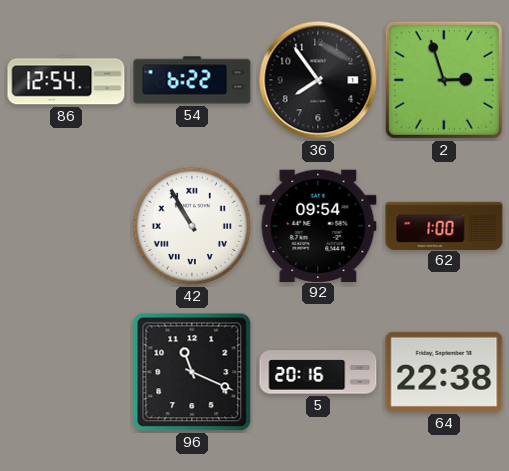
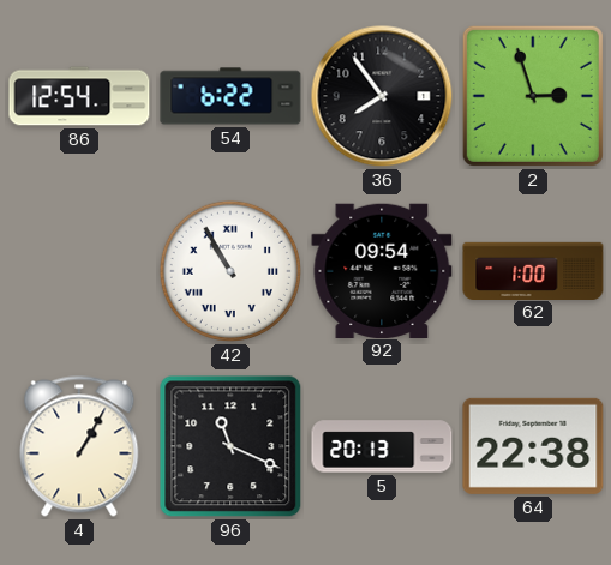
4: none -> 1:05
5: 20:16 -> 20:13
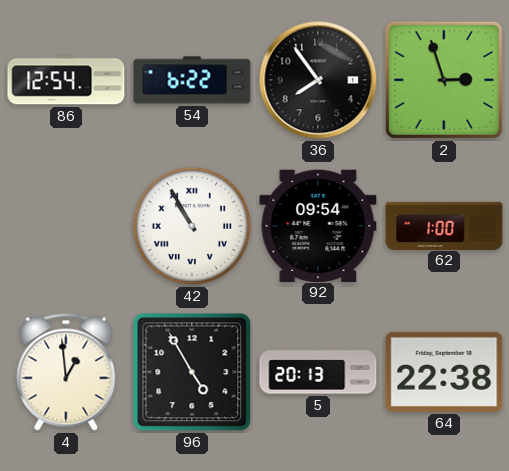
4: 1:05 -> 12:59
96: 11:19 -> 4:55
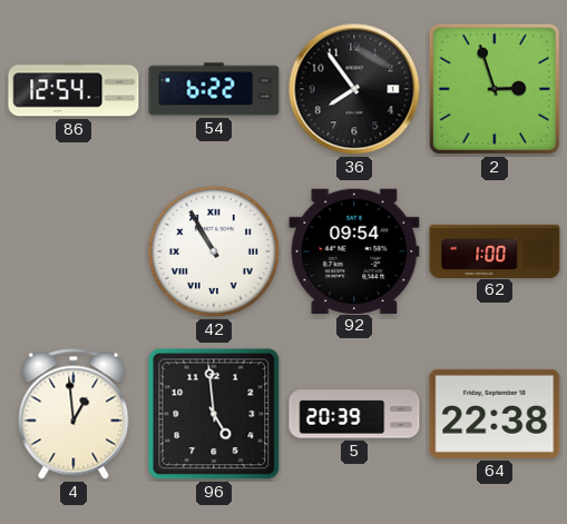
96: 4:55 -> 4:59
5: 20:13 -> 20:39
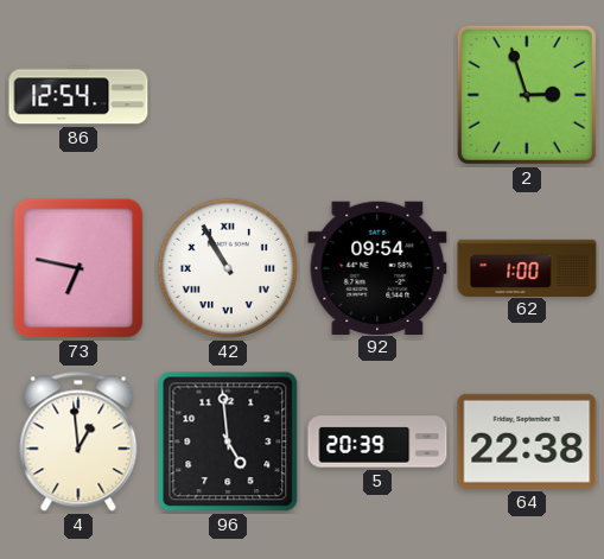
54: 6:22 -> none
36: 7:54 -> none
73: none -> 6:47
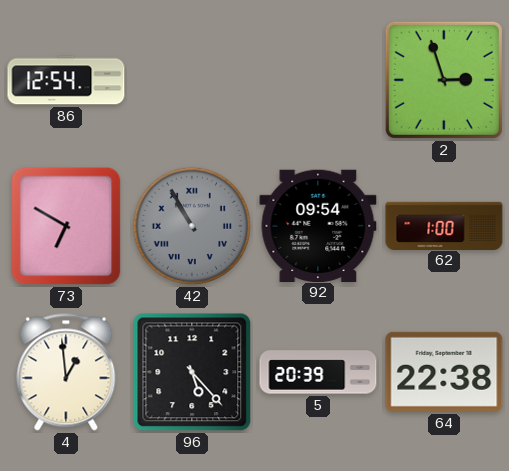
73: 6:47 -> 6:50
42 dial: white -> grey
96: 4:59 -> 5:23
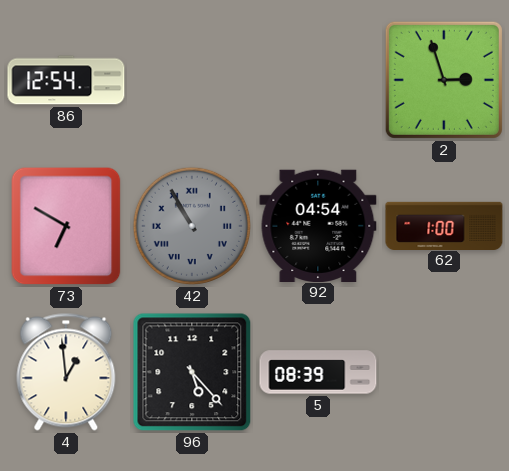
92: 09:54 -> 04:54
5: 20:39 -> 08:39
64: 22:38 -> none
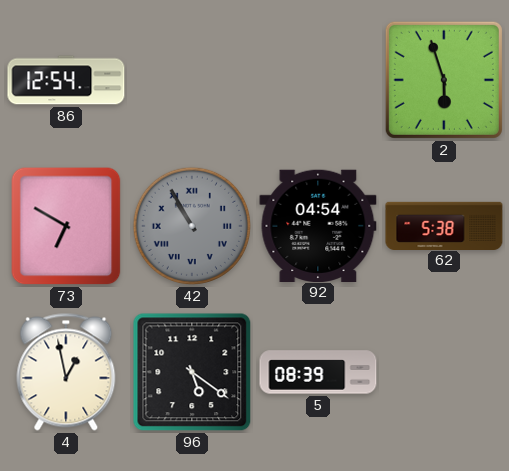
2: 2:57 -> 5:57
62: 1:00 -> 5:38
4: 12:59 -> 12:58
96: 5:23 -> 5:21
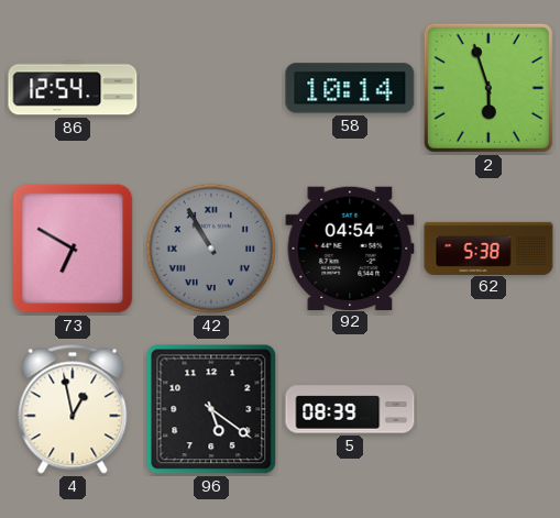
58: none -> 10:14
